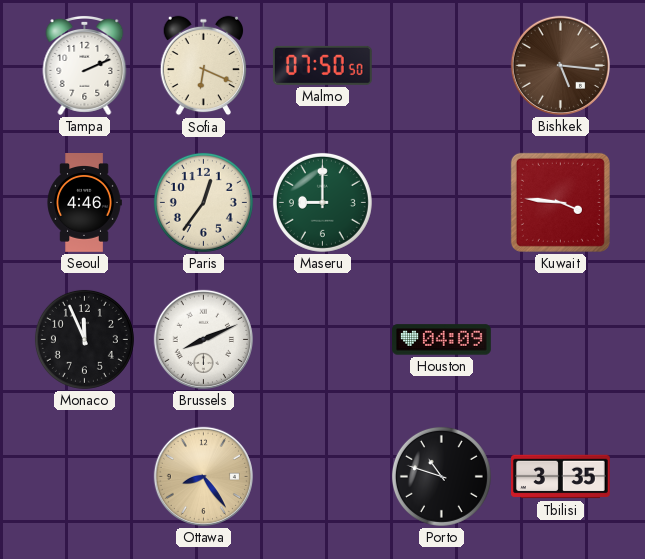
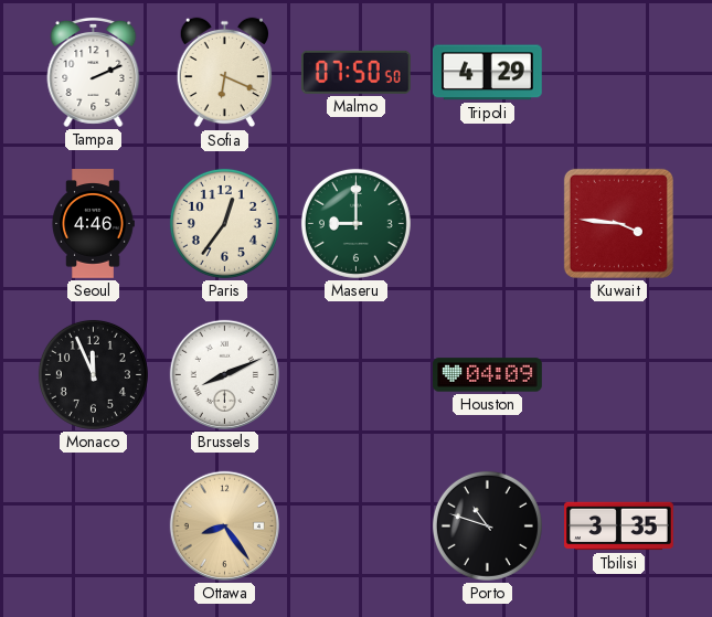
Tripoli: none -> 4:29
Bishkek: 5:16 -> none
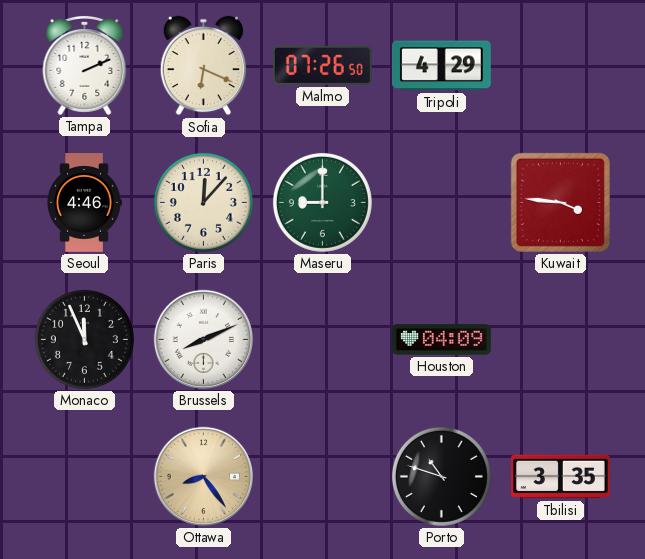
Malmo: 07:50 -> 07:26
Paris: 12:36 -> 12:07
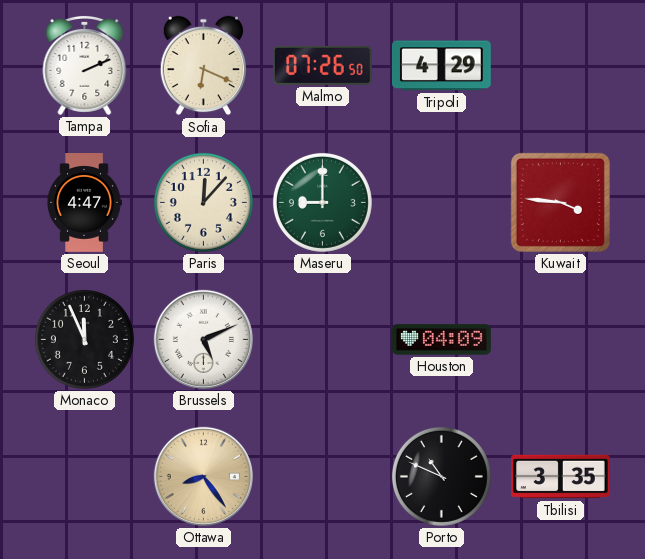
Seoul: 4:46 -> 4:47
Brussels: 8:11 -> 5:11
Porto: 10:48 -> 10:49
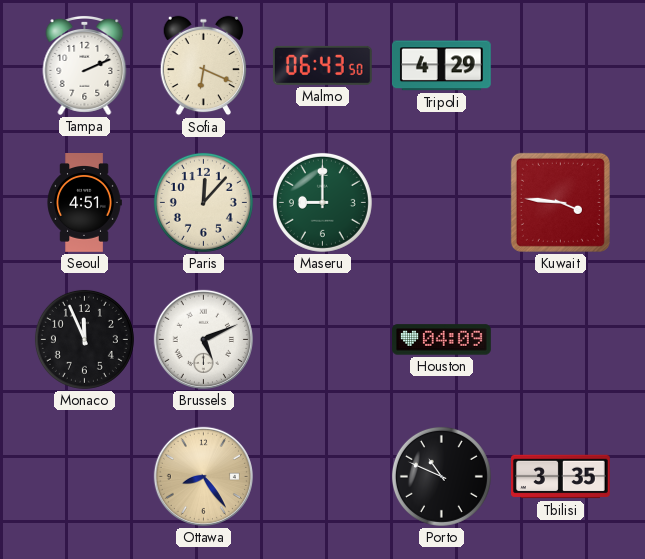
Malmo: 07:26 -> 06:43
Seoul: 4:47 -> 4:51
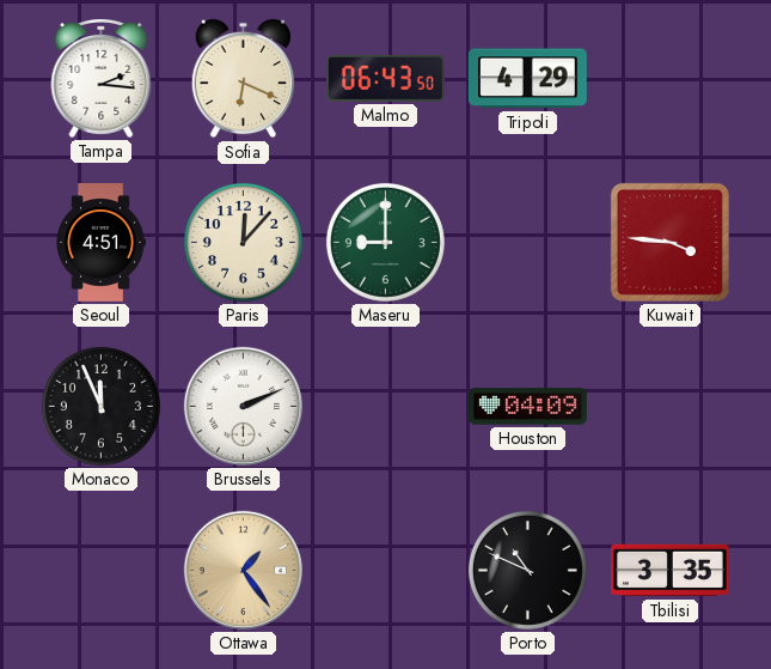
Tampa: 2:11 -> 2:16
Brussels: 5:11 -> 2:11
Ottawa: 8:24 -> 1:24
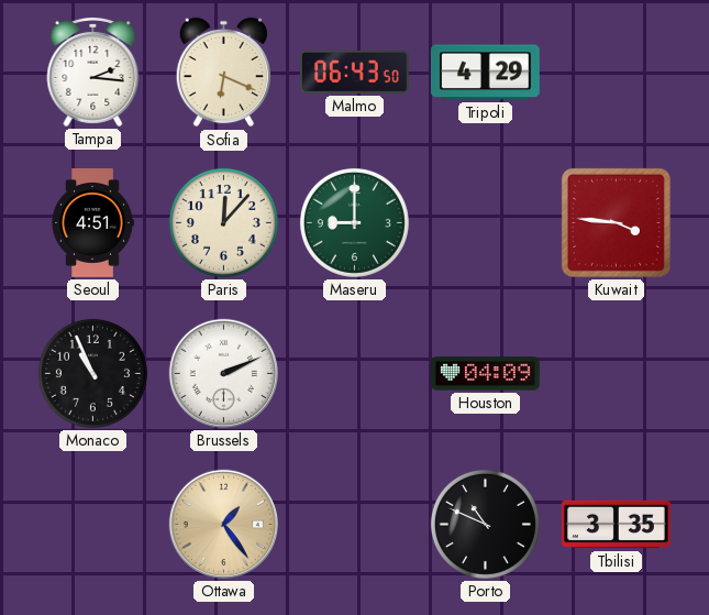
Monaco: 11:56 -> 10:56
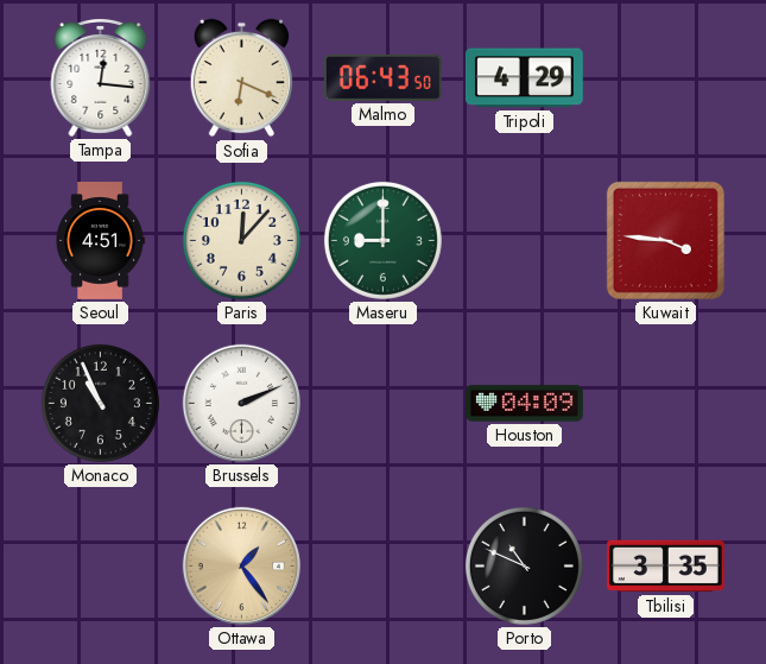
Tampa: 2:16 -> 12:16
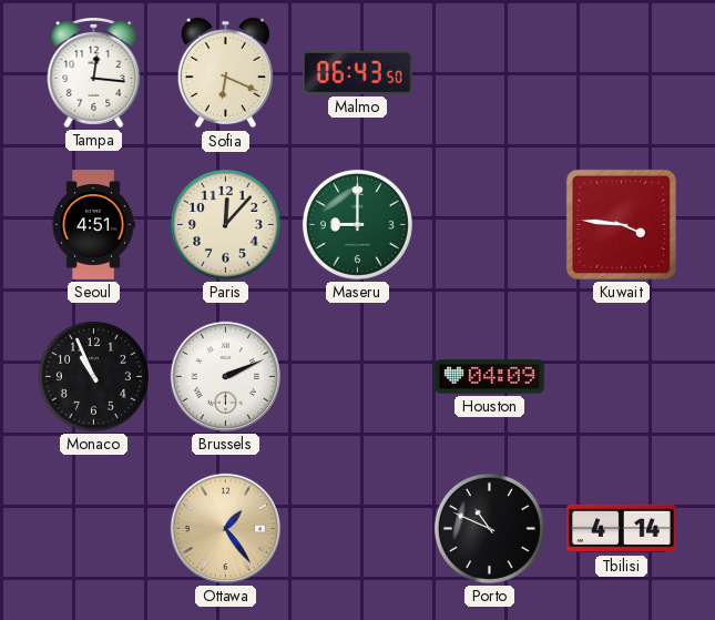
Tripoli: 4:29 -> none
Tbilisi: 3:35 -> 4:14
